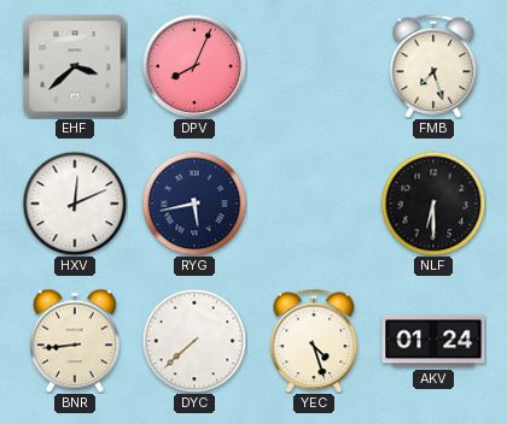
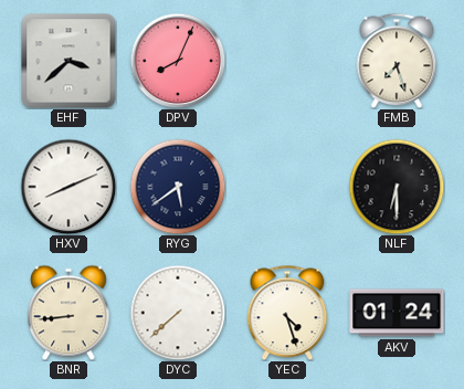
HXV: 12:11 -> 8:11
RYG: 5:43 -> 5:39
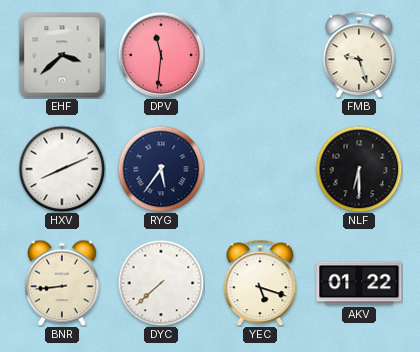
DPV: 8:04 -> 11:31
FMB: 7:27 -> 9:27
RYG: 5:39 -> 5:36
YEC: 4:27 -> 5:18
AKV: 01:24 -> 01:22
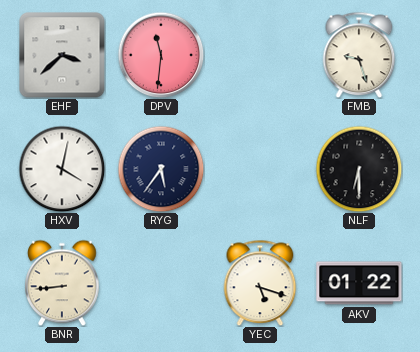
HXV: 8:11 -> 4:02
DYC: 7:38 -> none
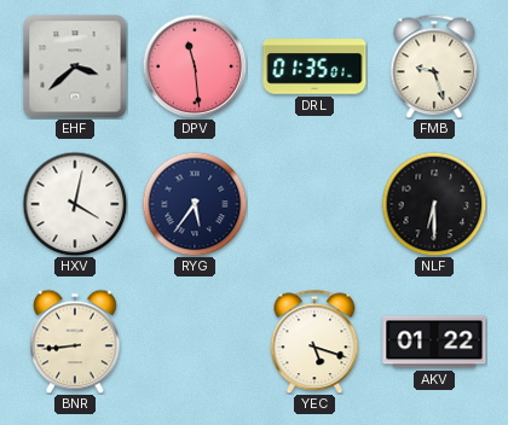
DPV: 11:31 -> 11:29
DRL: none -> 01:35
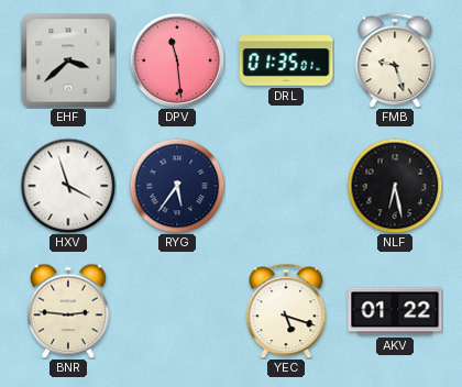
HXV: 4:02 -> 3:57
NLF: 6:30 -> 6:28
BNR: 8:44 -> 2:46
